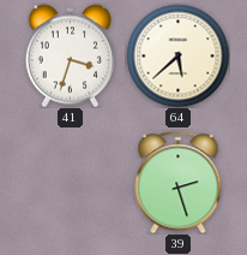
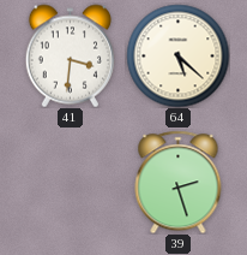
41: 3:33 -> 3:31
64: 5:38 -> 5:22
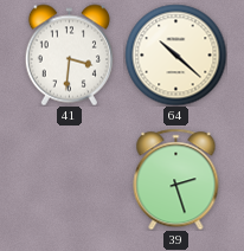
64: 5:22 -> 10:22
